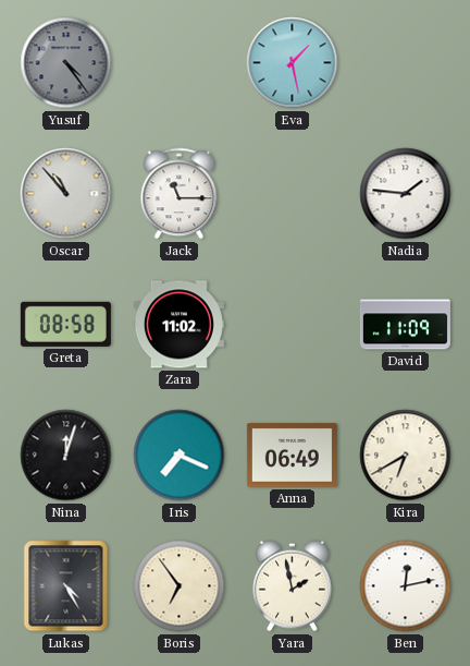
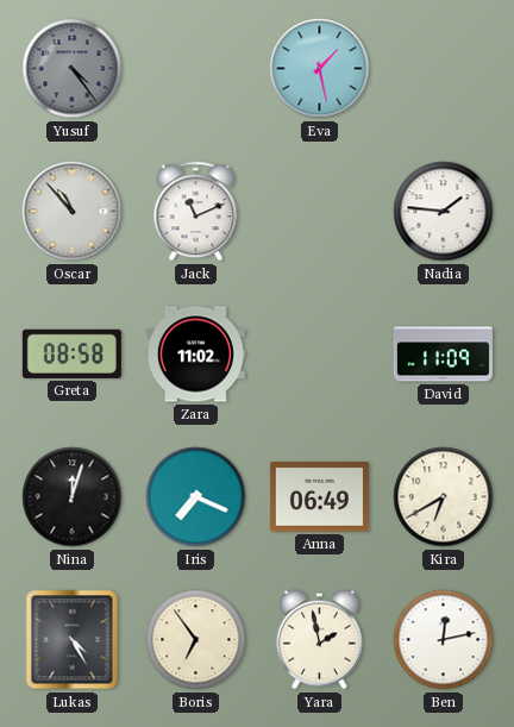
Jack: 11:15 -> 11:11
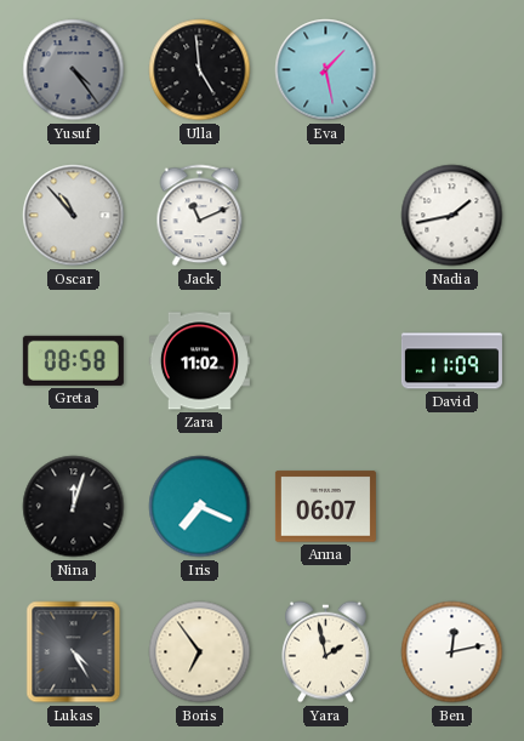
Ulla: none -> 4:59
Nadia: 1:46 -> 1:43
Anna: 06:49 -> 06:07
Kira: 6:40 -> none
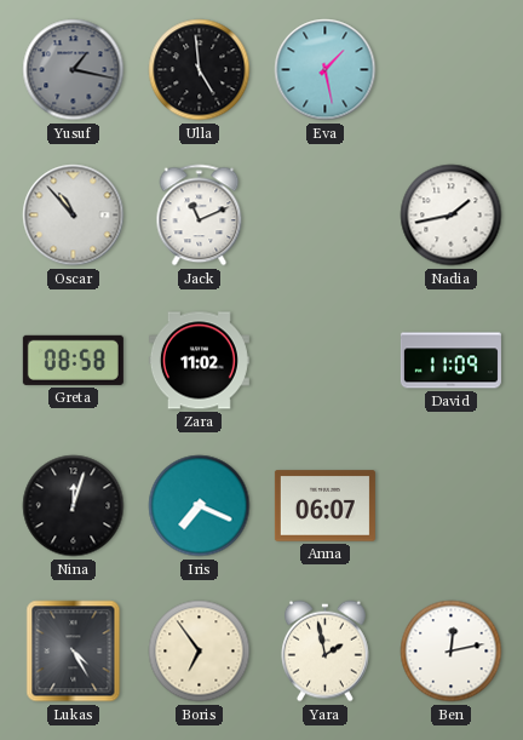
Yusuf: 4:24 -> 1:17
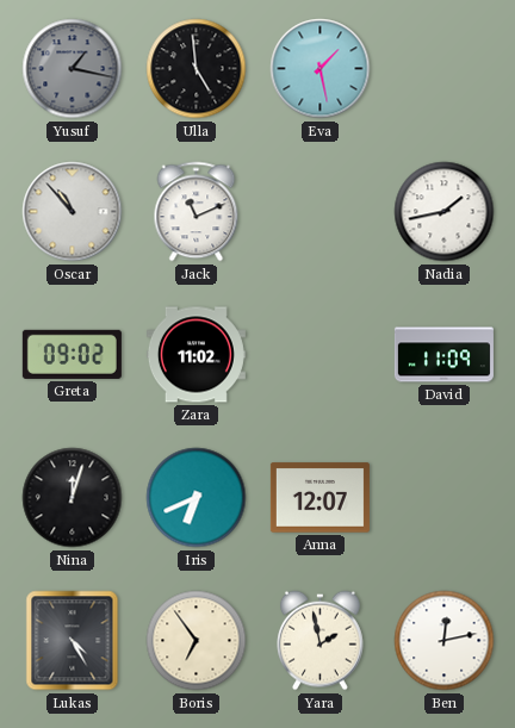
Greta: 08:58 -> 09:02
Iris: 7:19 -> 6:41
Anna: 06:07 -> 12:07
